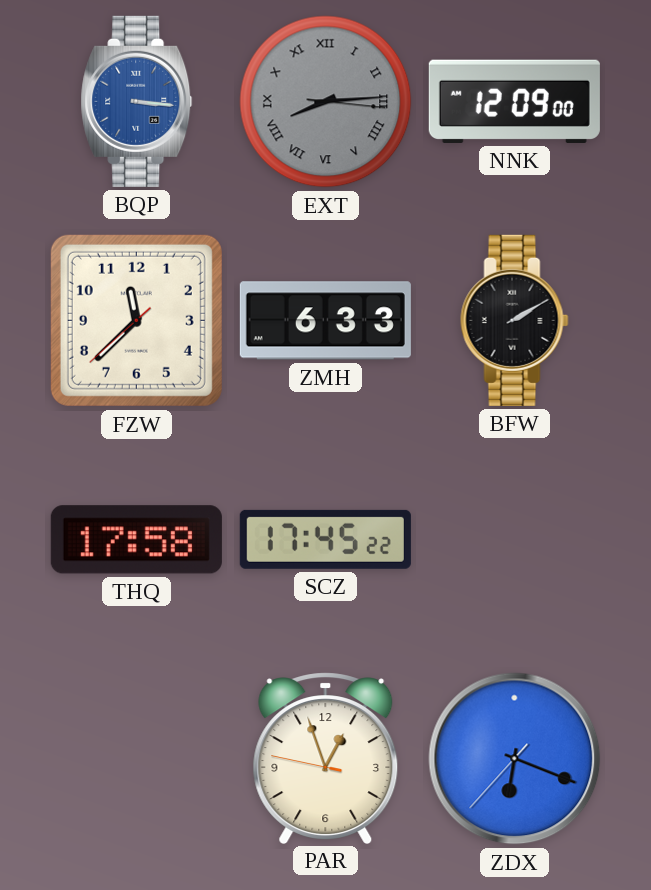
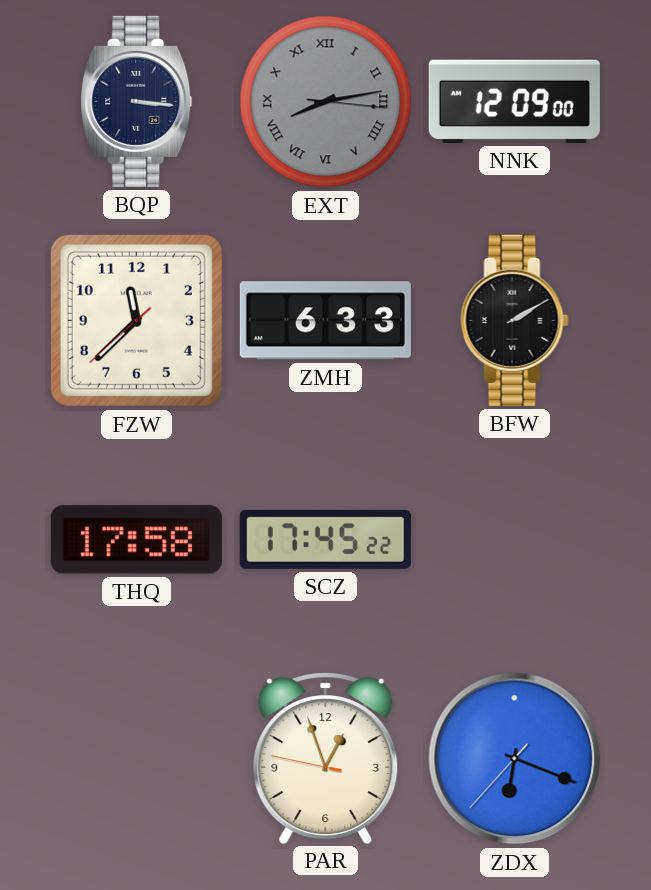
BQP dial: blue -> navy
EXT: 8:14 -> 8:13
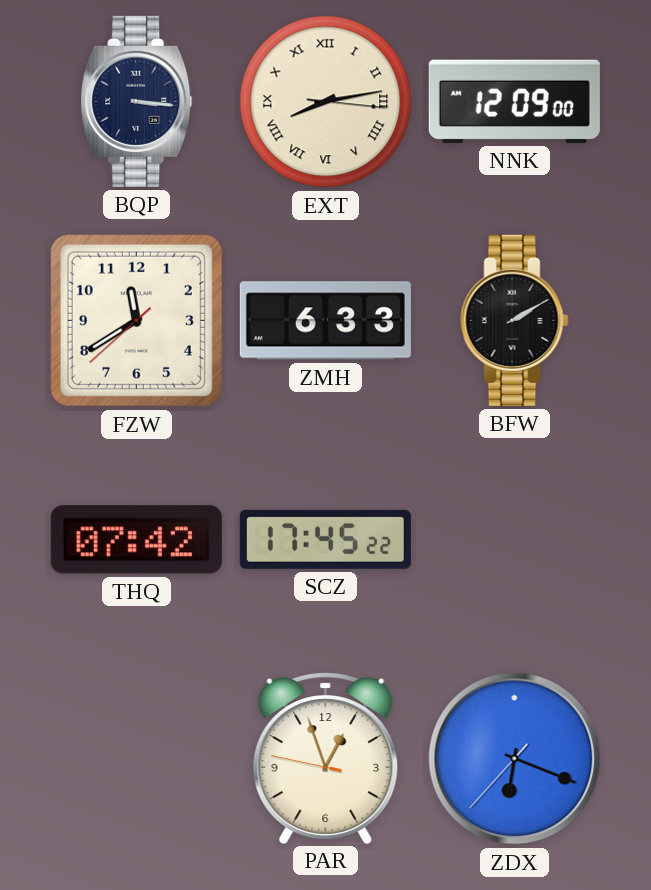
EXT dial: grey -> cream
FZW: 11:37 -> 11:39
THQ: 17:58 -> 07:42
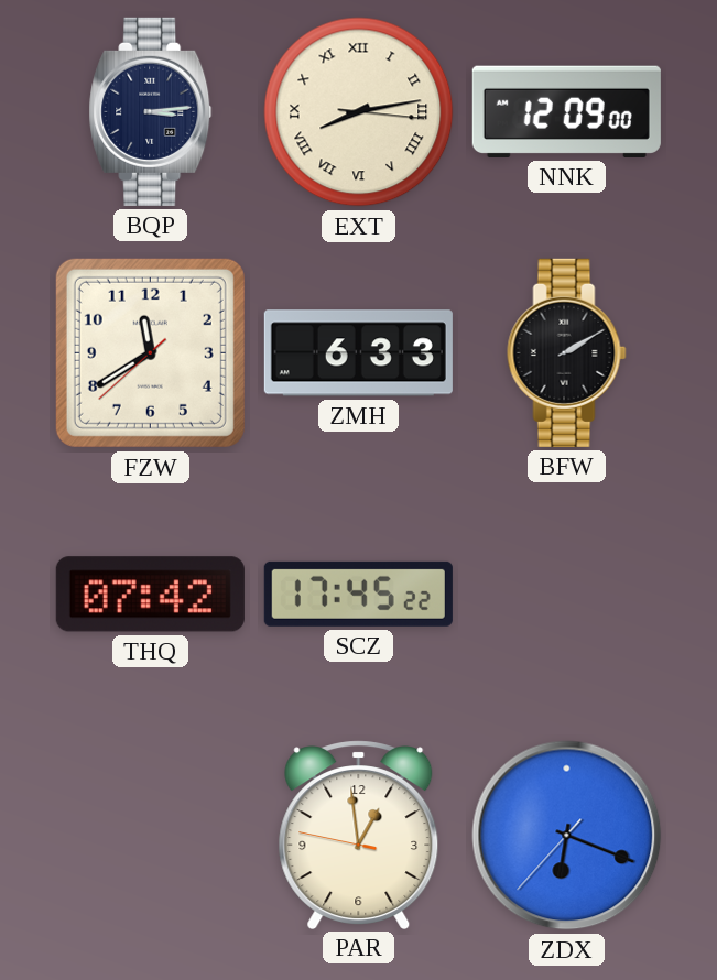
BQP: 3:16 -> 3:14
PAR: 12:56 -> 12:58
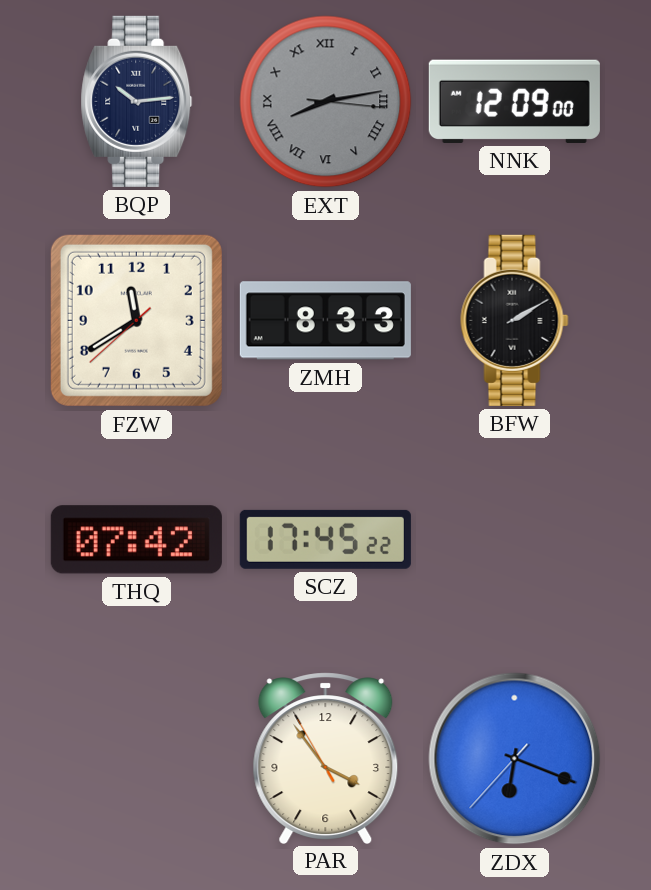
BQP: 3:14 -> 10:14
EXT dial: cream -> grey
ZMH: 6:33 -> 8:33
PAR: 12:58 -> 3:53
